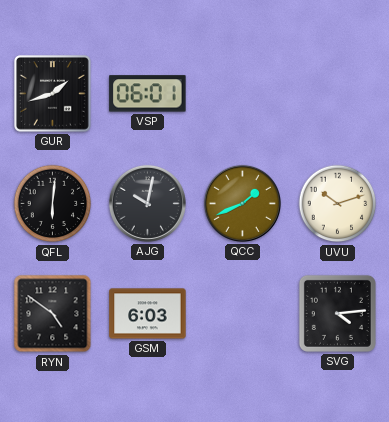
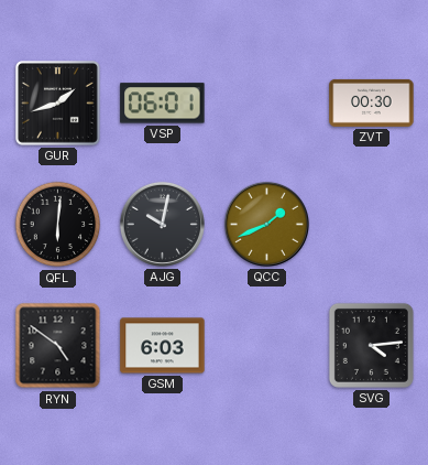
ZVT: none -> 00:30
UVU: 10:12 -> none
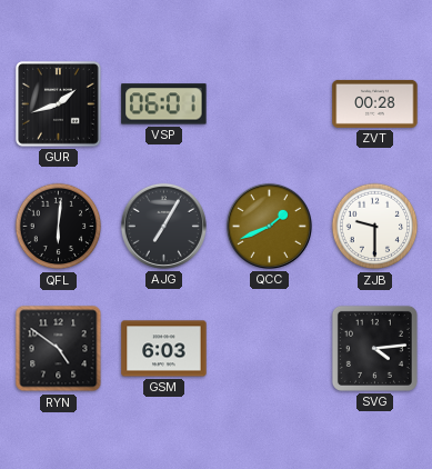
ZVT: 00:30 -> 00:28
AJG: 10:02 -> 7:05
ZJB: none -> 9:30
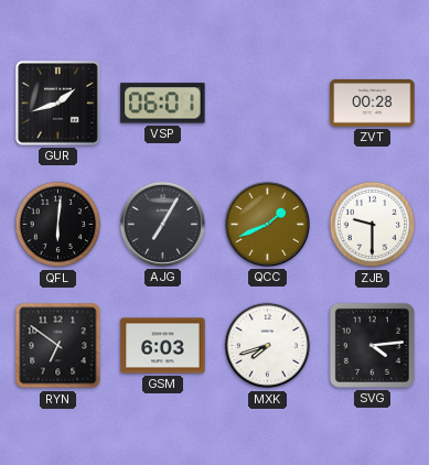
RYN: 4:51 -> 6:51
MXK: none -> 7:42
